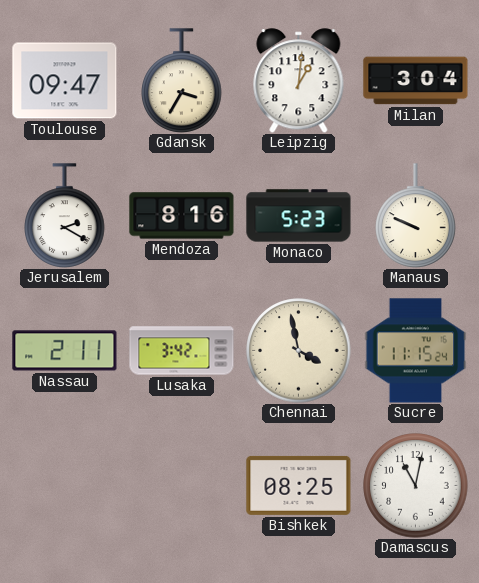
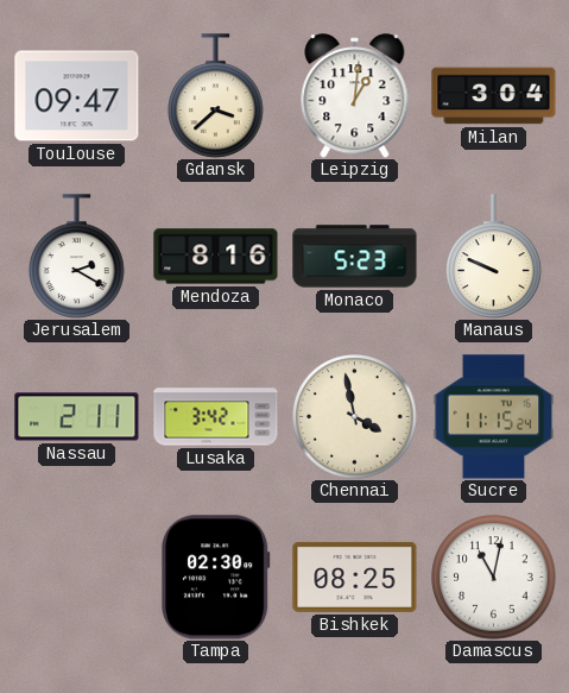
Gdansk: 3:35 -> 3:38
Tampa: none -> 02:30
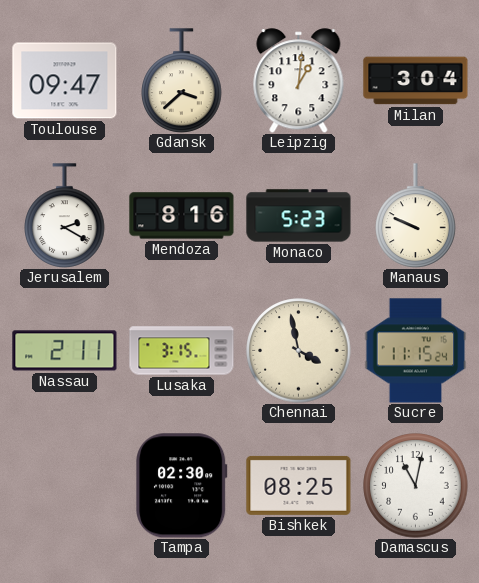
Lusaka: 3:42 -> 3:15
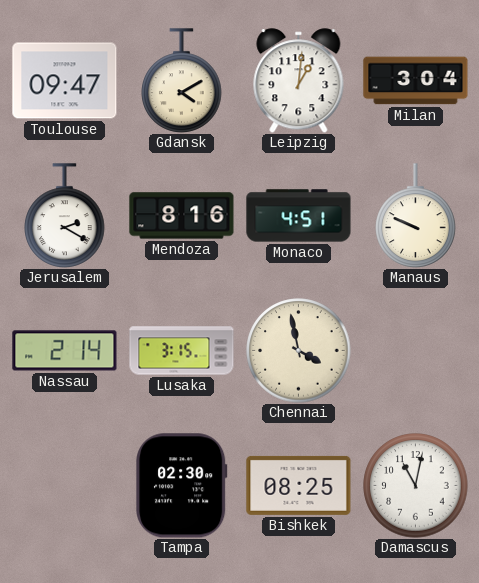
Gdansk: 3:38 -> 4:10
Monaco: 5:23 -> 4:51
Nassau: 2:11 -> 2:14
Sucre: 11:15 -> none
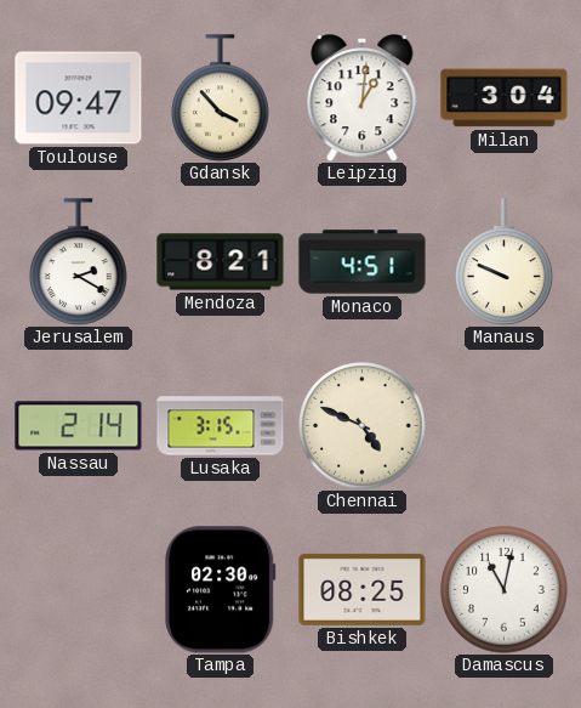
Gdansk: 4:10 -> 3:53
Mendoza: 8:16 -> 8:21
Chennai: 3:58 -> 4:49
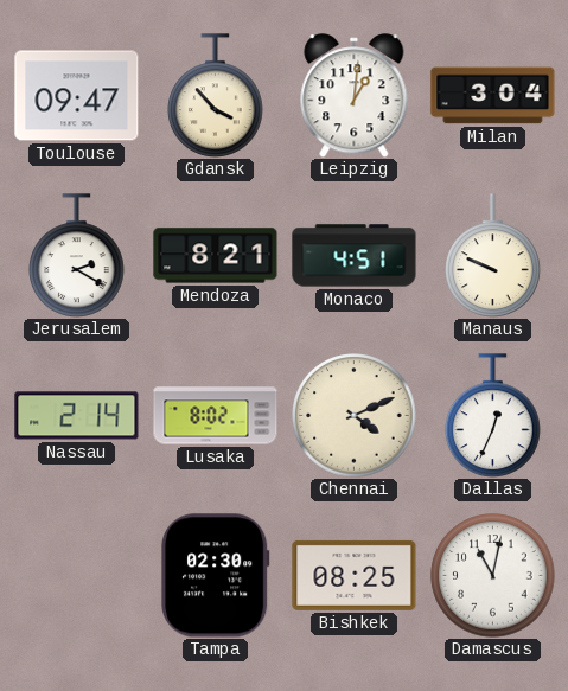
Lusaka: 3:15 -> 8:02
Chennai: 4:49 -> 4:11
Dallas: none -> 12:34
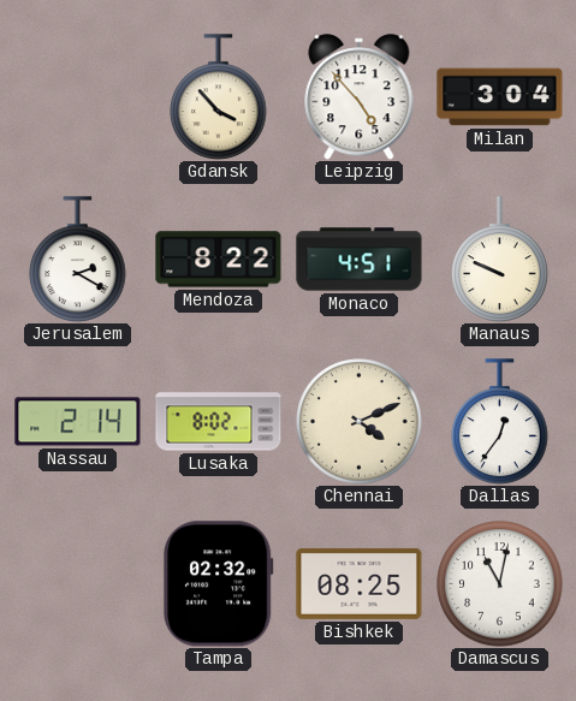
Toulouse: 09:47 -> none
Leipzig: 1:01 -> 4:53
Mendoza: 8:21 -> 8:22
Dallas: 12:34 -> 12:36
Tampa: 02:30 -> 02:32
